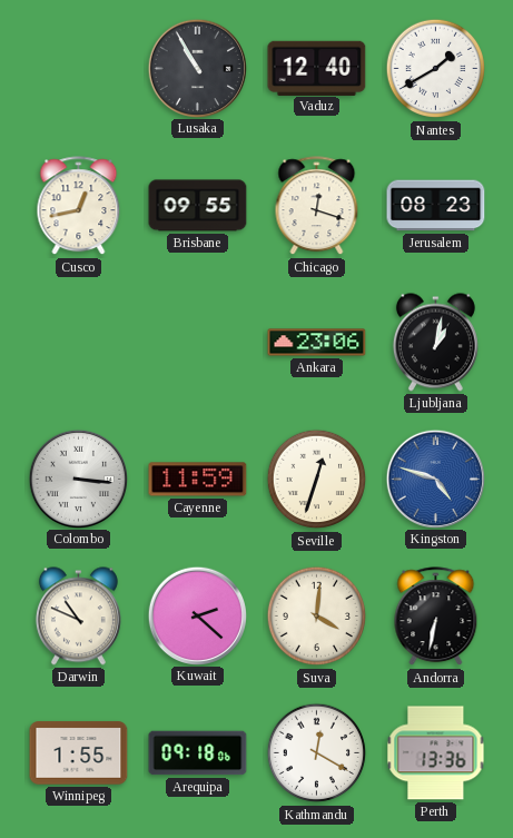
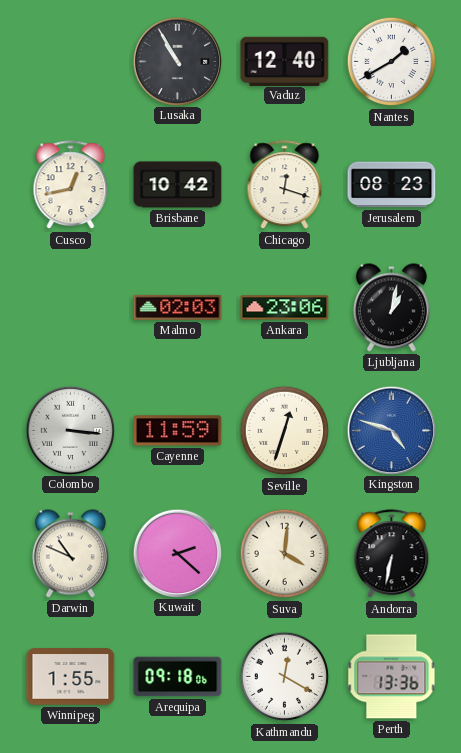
Brisbane: 09:55 -> 10:42
Malmo: none -> 02:03
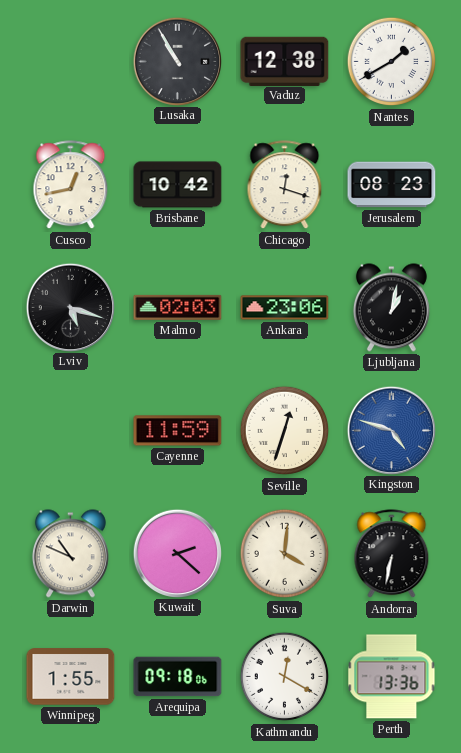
Vaduz: 12:40 -> 12:38
Lviv: none -> 5:18
Colombo: 3:16 -> none
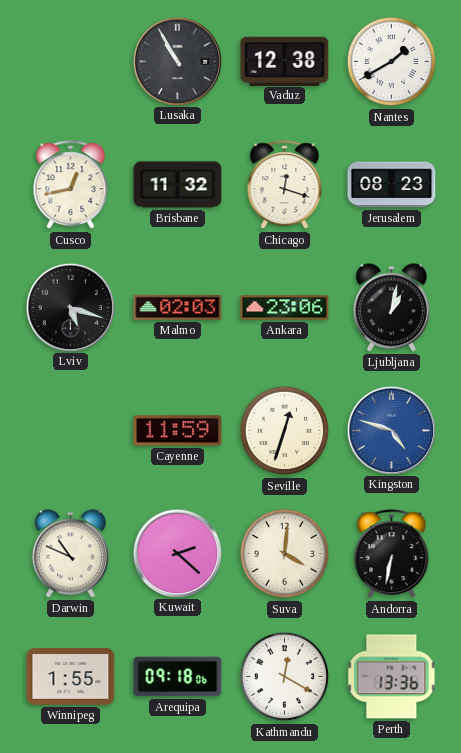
Brisbane: 10:42 -> 11:32
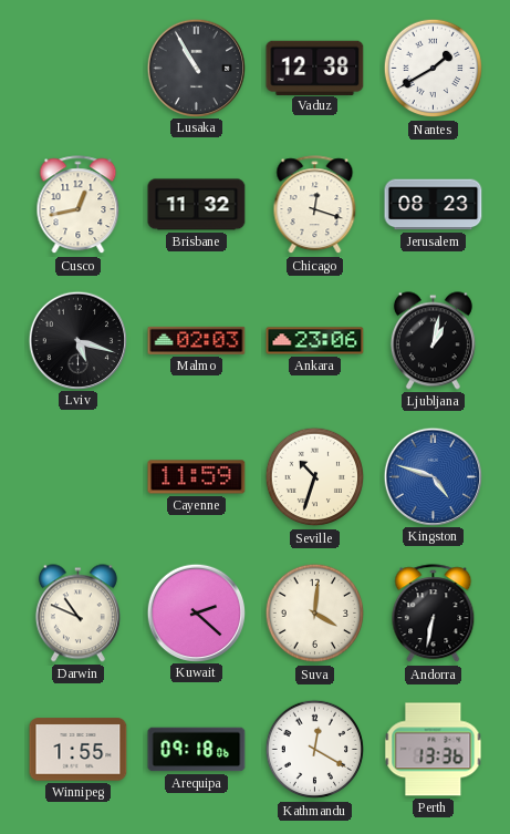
Seville: 12:33 -> 10:33
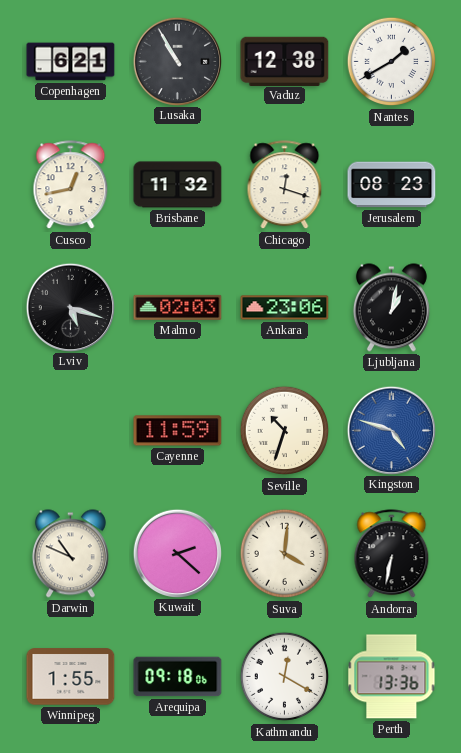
Copenhagen: none -> 6:21
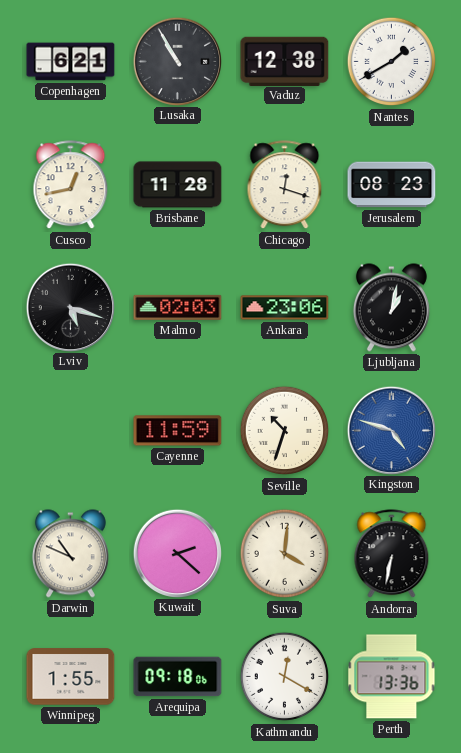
Brisbane: 11:32 -> 11:28
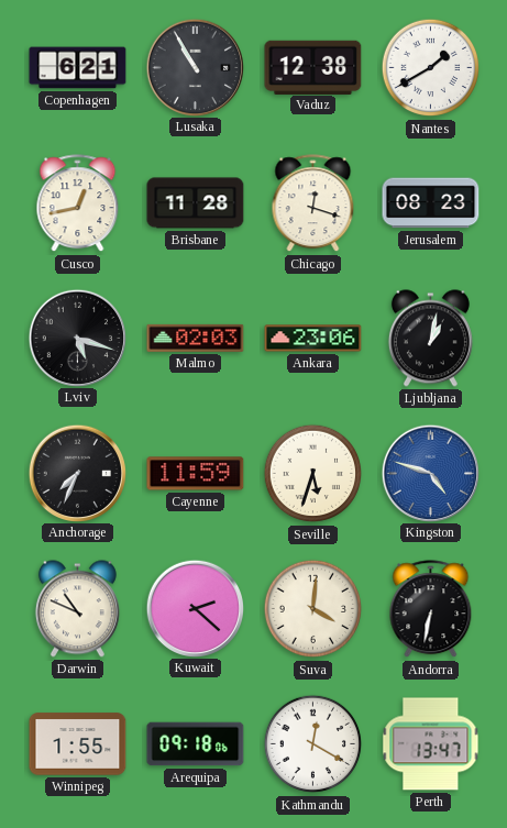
Anchorage: none -> 7:34
Seville: 10:33 -> 5:33
Perth: 13:36 -> 13:47
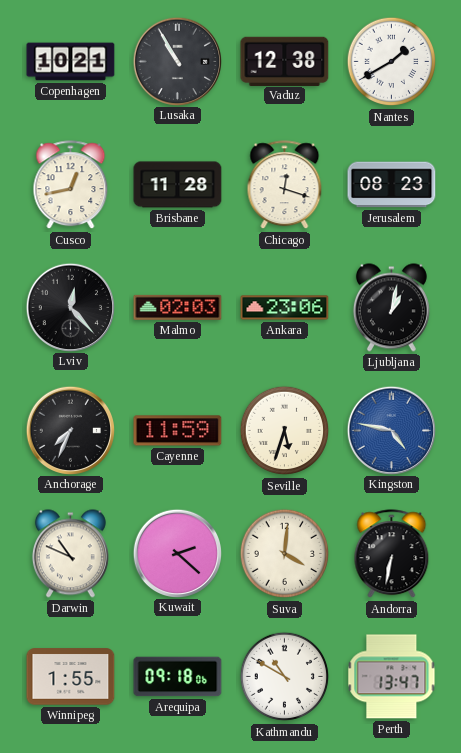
Copenhagen: 6:21 -> 10:21
Lviv: 5:18 -> 12:23
Kingston: 4:48 -> 4:47
Kathmandu: 12:20 -> 10:50
